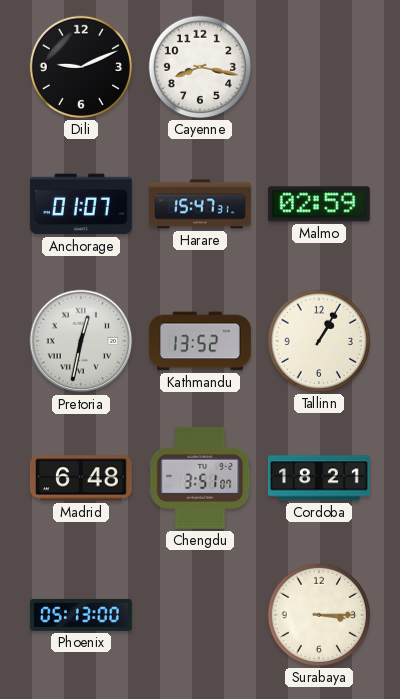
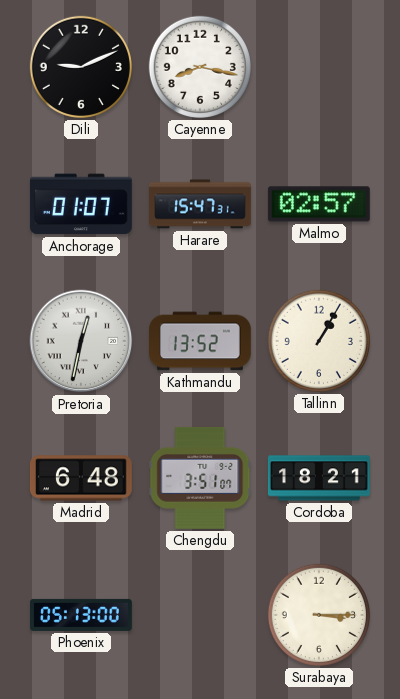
Malmo: 02:59 -> 02:57
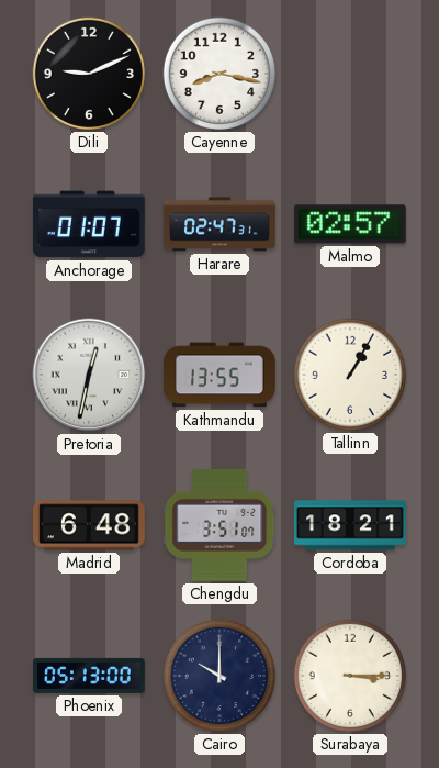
Harare: 15:47 -> 02:47
Kathmandu: 13:52 -> 13:55
Cairo: none -> 10:00
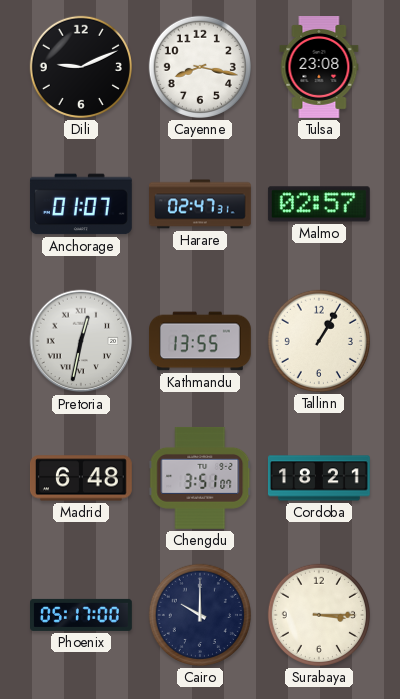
Tulsa: none -> 23:08
Phoenix: 05:13 -> 05:17
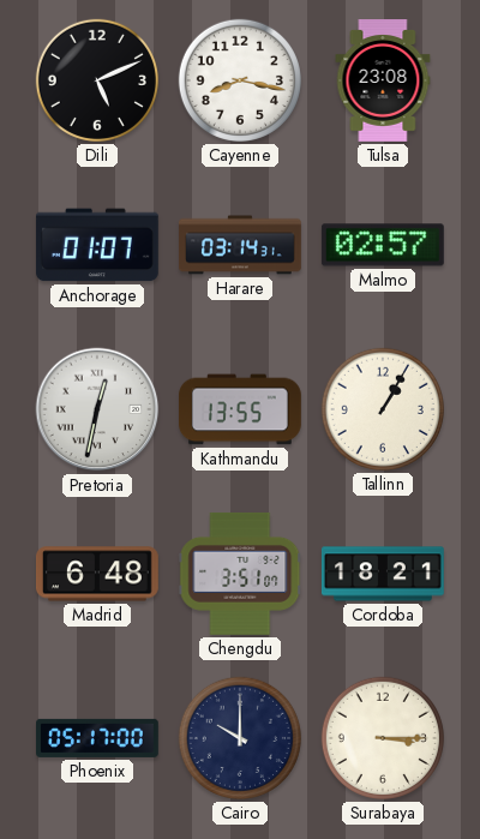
Dili: 9:11 -> 5:11
Harare: 02:47 -> 03:14
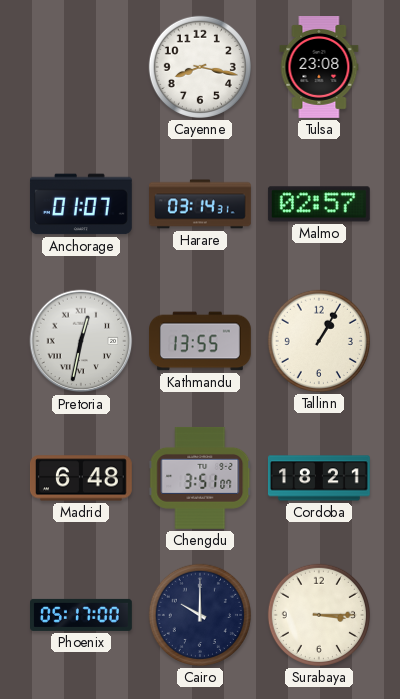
Dili: 5:11 -> none
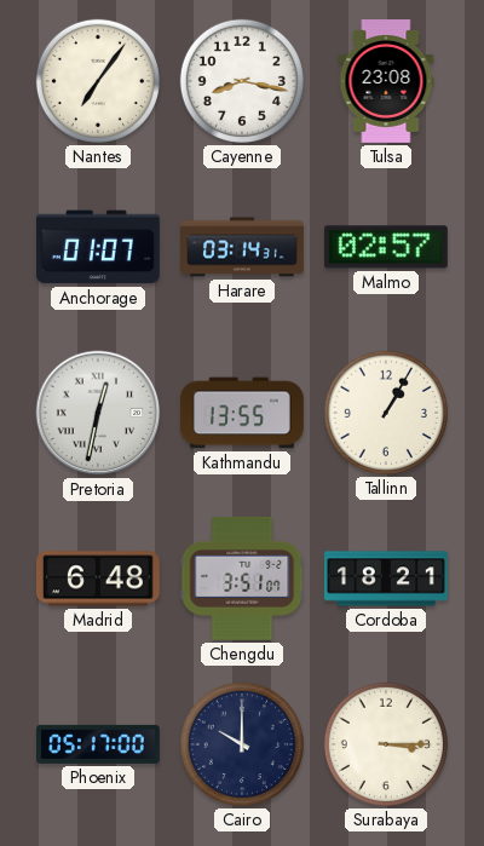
Nantes: none -> 7:06
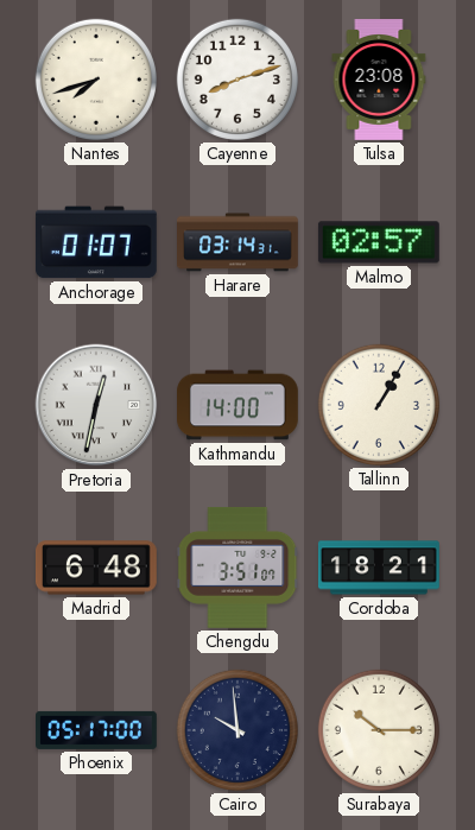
Nantes: 7:06 -> 7:42
Cayenne: 8:17 -> 8:12
Kathmandu: 13:55 -> 14:00
Cairo: 10:00 -> 9:59
Surabaya: 3:15 -> 10:15
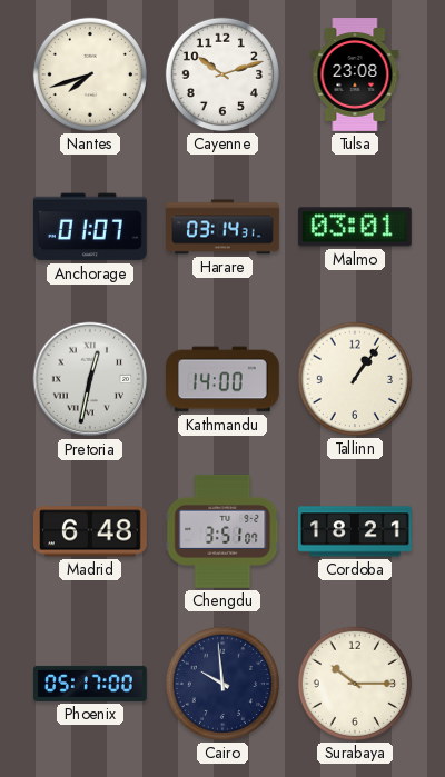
Cayenne: 8:12 -> 10:12
Malmo: 02:57 -> 03:01
Tallinn: 1:05 -> 1:06
